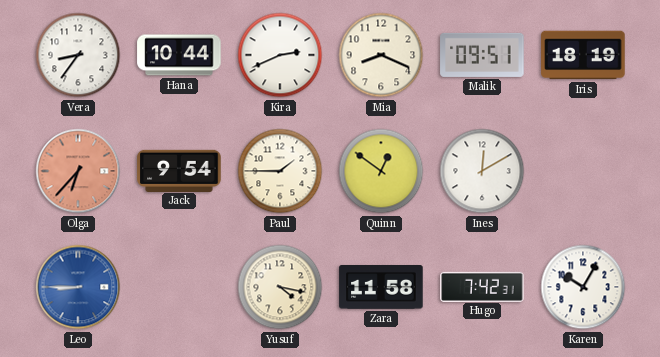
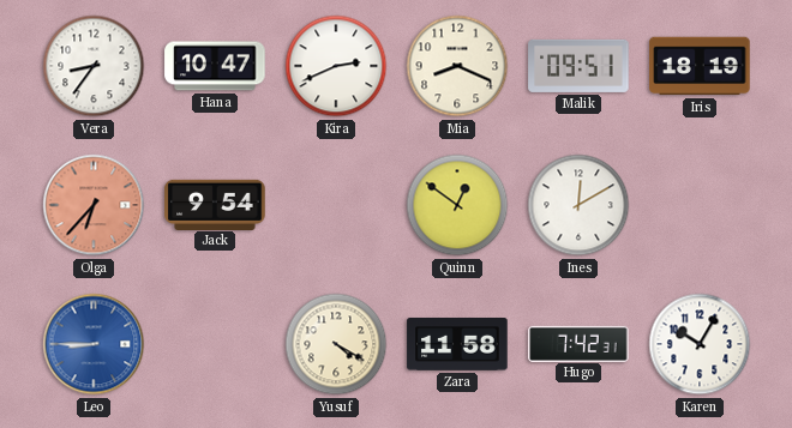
Hana: 10:44 -> 10:47
Paul: 1:45 -> none
Yusuf: 4:17 -> 4:20
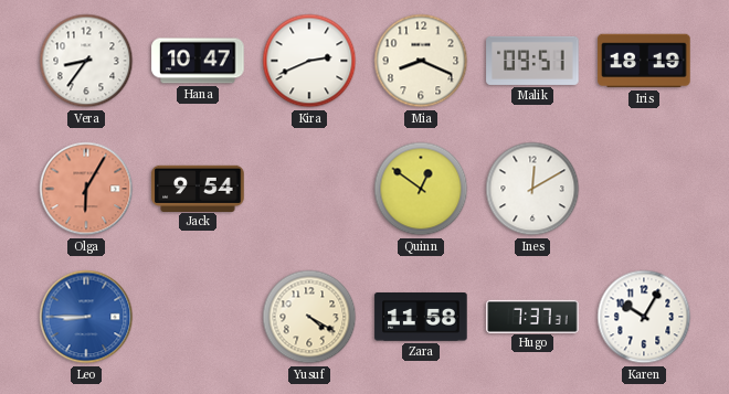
Olga: 6:37 -> 6:05
Hugo: 7:42 -> 7:37
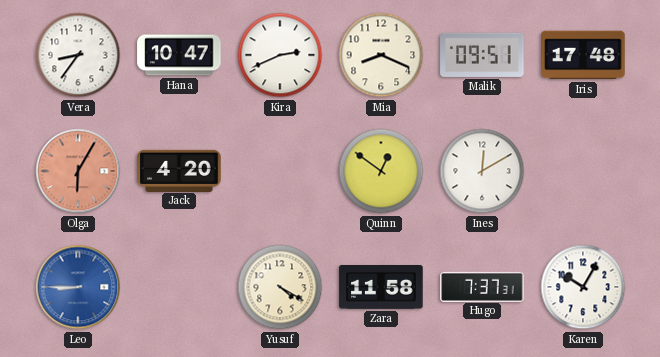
Iris: 18:19 -> 17:48
Jack: 9:54 -> 4:20
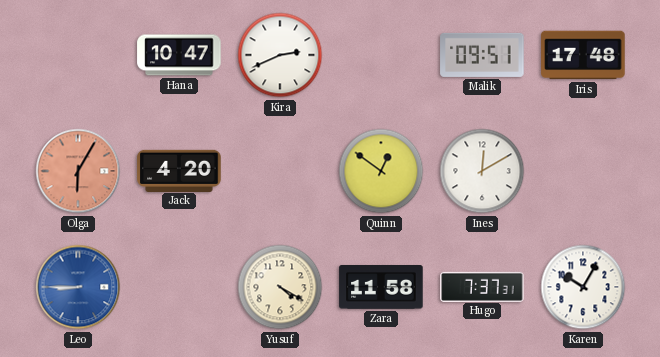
Vera: 8:36 -> none
Mia: 8:19 -> none
